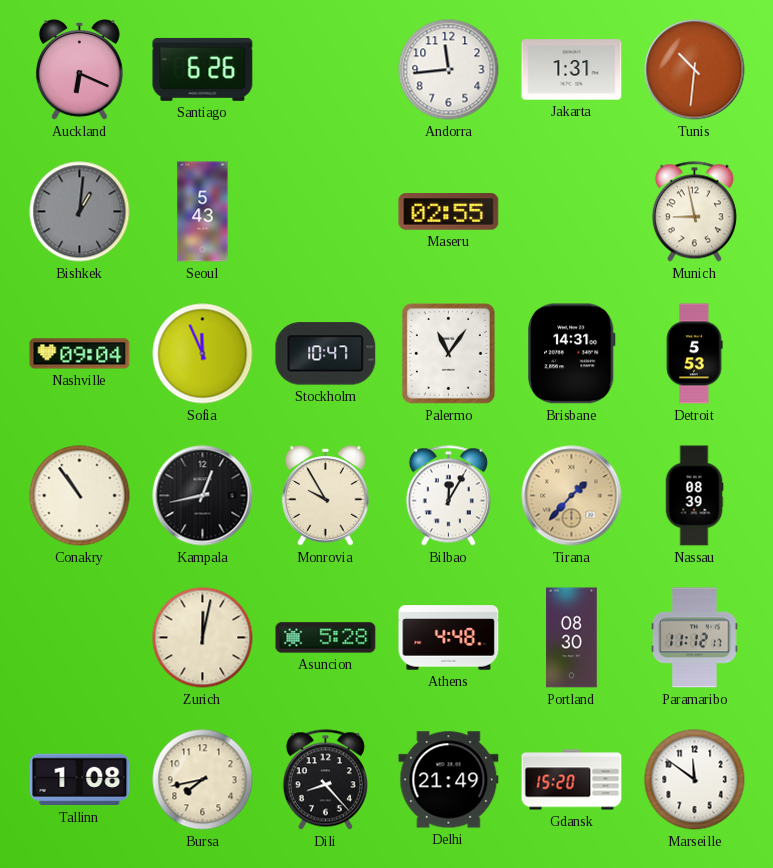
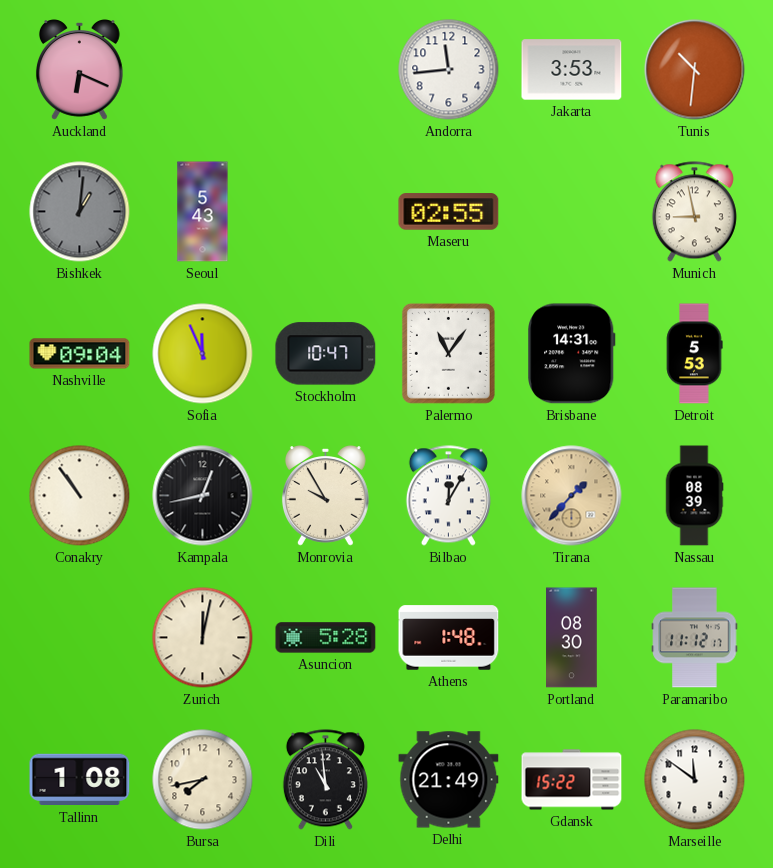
Santiago: 6:26 -> none
Jakarta: 1:31 -> 3:53
Athens: 4:48 -> 1:48
Dili: 8:23 -> 10:59
Gdansk: 15:20 -> 15:22
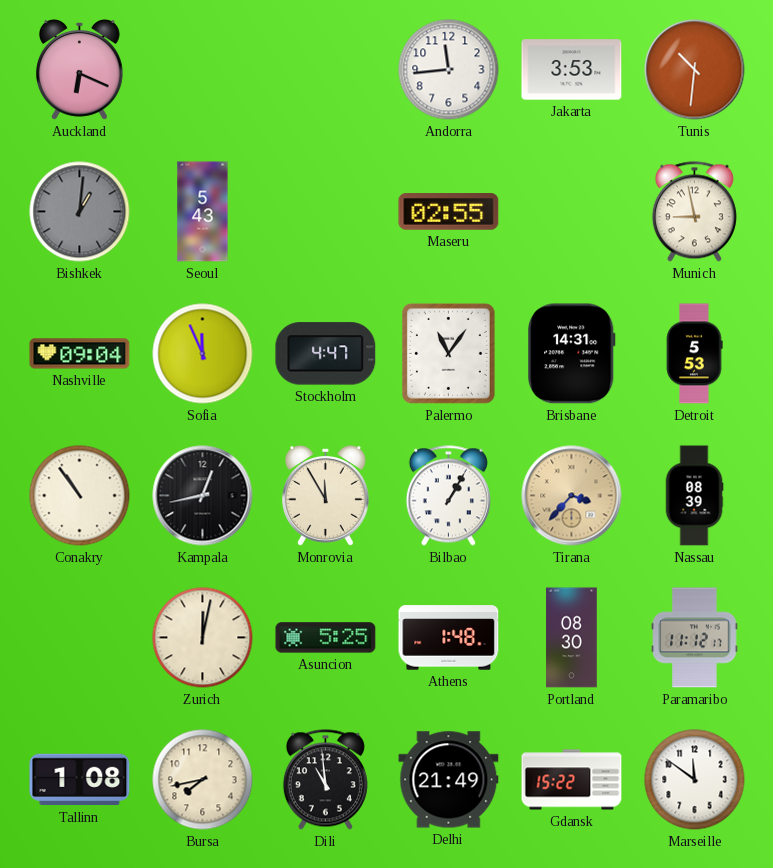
Stockholm: 10:47 -> 4:47
Monrovia: 9:55 -> 11:55
Bilbao: 12:05 -> 1:05
Tirana: 1:37 -> 3:37
Asuncion: 5:28 -> 5:25
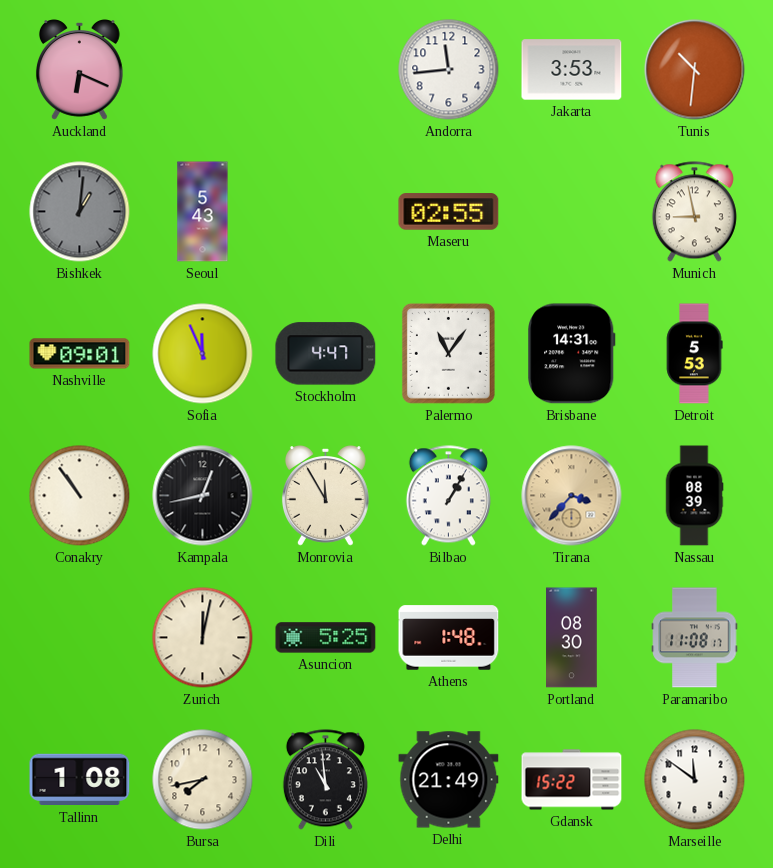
Nashville: 09:04 -> 09:01
Paramaribo: 11:12 -> 11:08
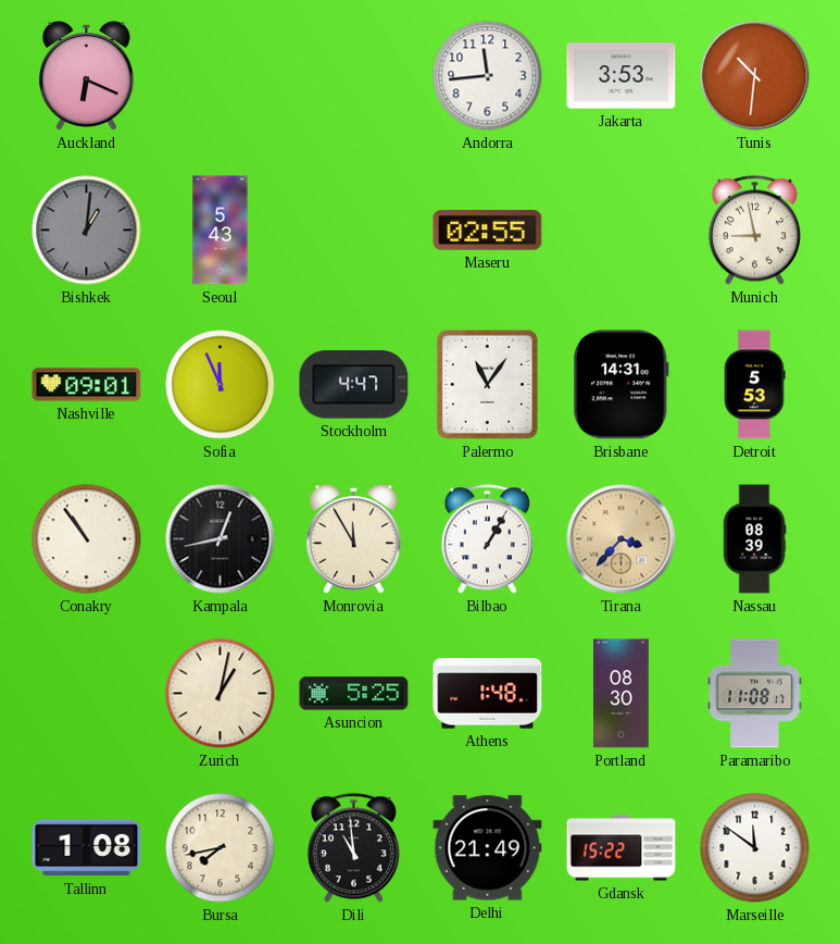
Zurich: 12:02 -> 1:02
